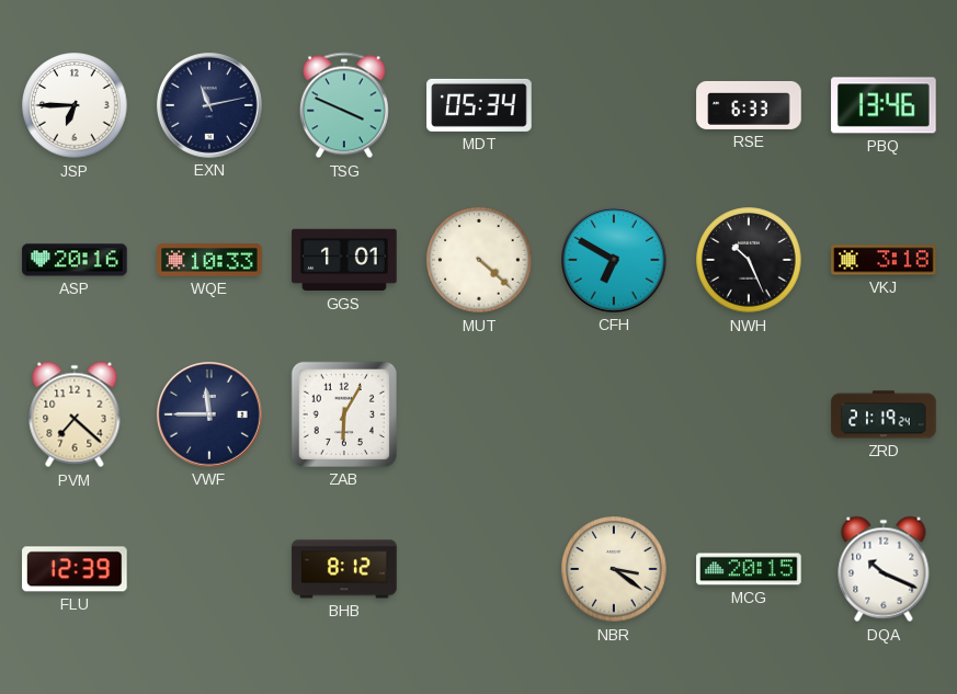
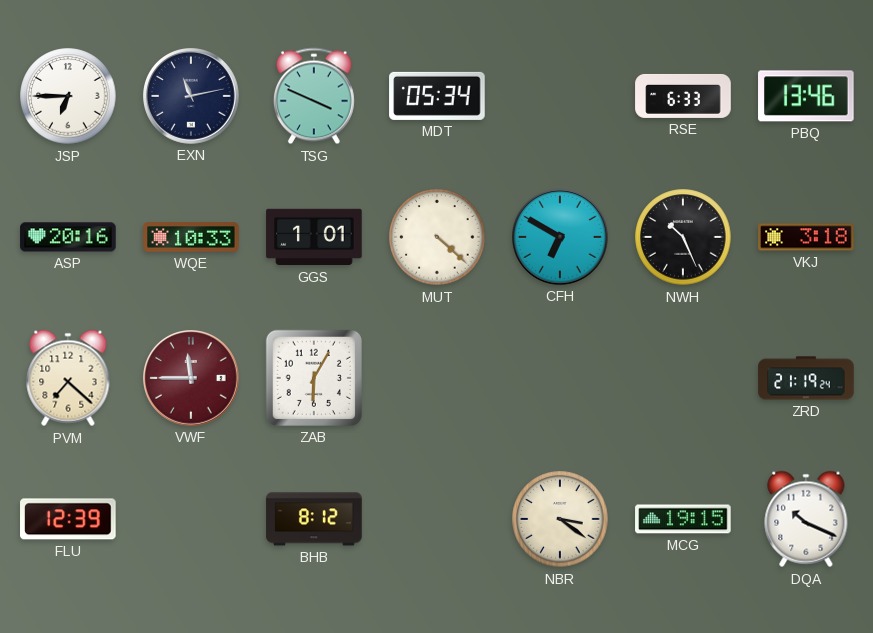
VWF dial: navy -> burgundy
MCG: 20:15 -> 19:15
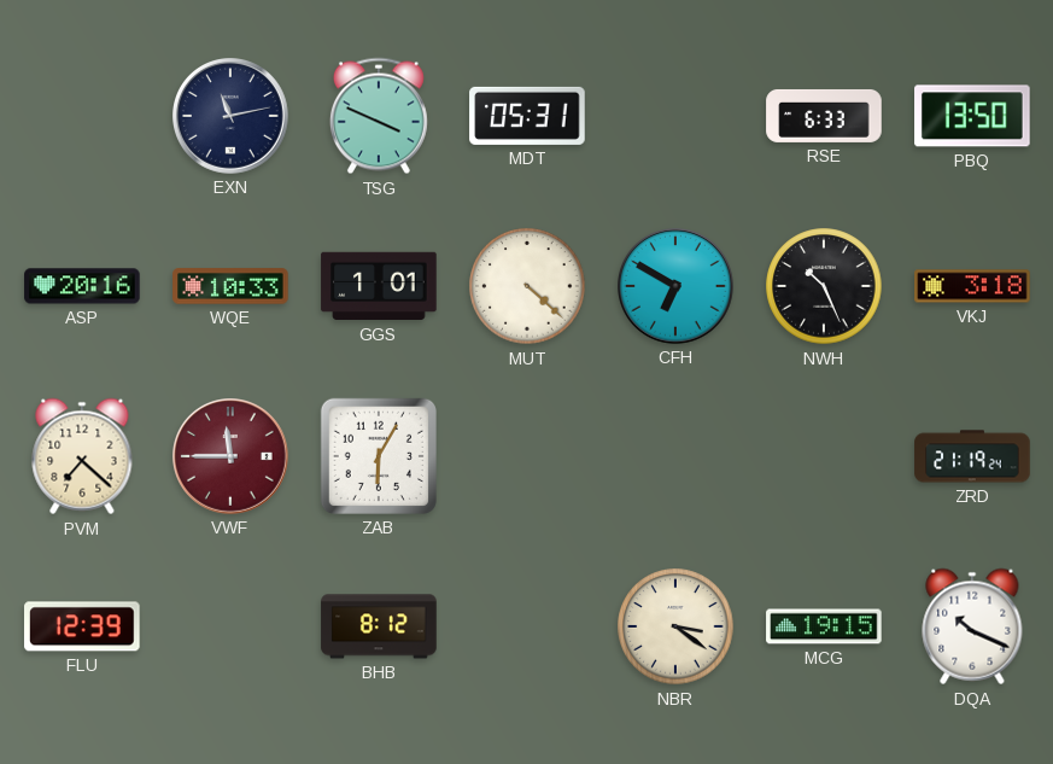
JSP: 6:45 -> none
MDT: 05:34 -> 05:31
PBQ: 13:46 -> 13:50
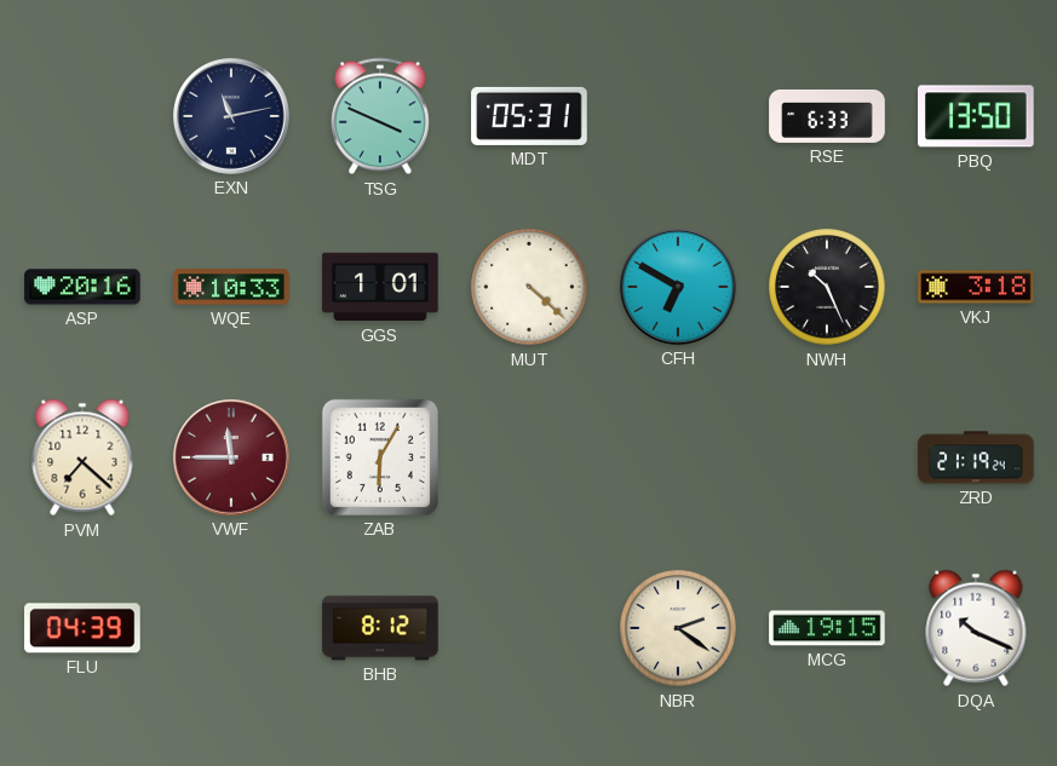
FLU: 12:39 -> 04:39
NBR: 3:21 -> 2:21
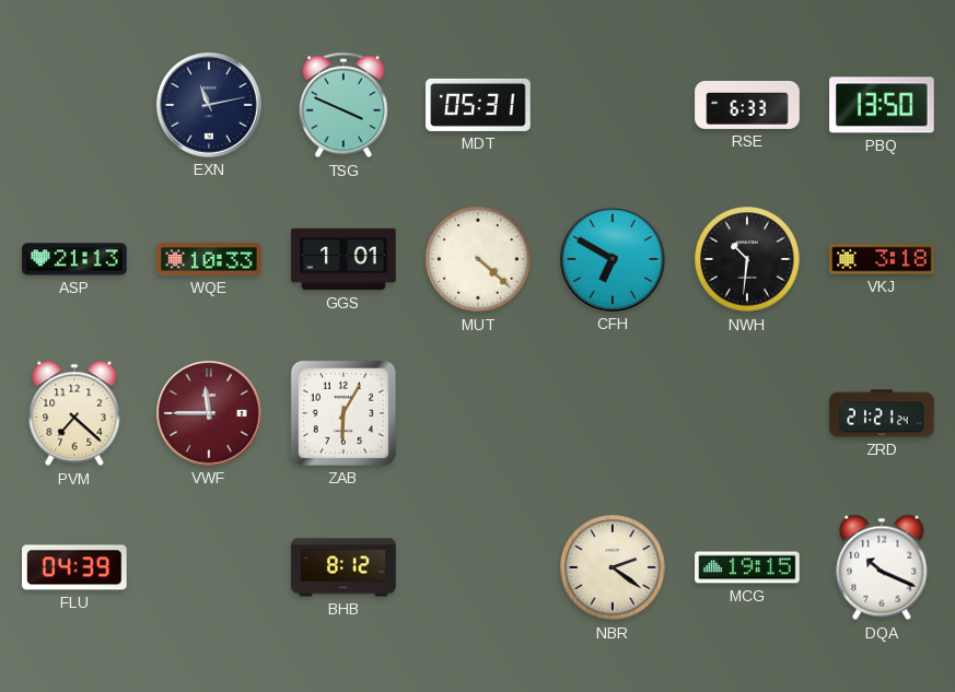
ASP: 20:16 -> 21:13
NWH: 10:26 -> 10:31
ZRD: 21:19 -> 21:21
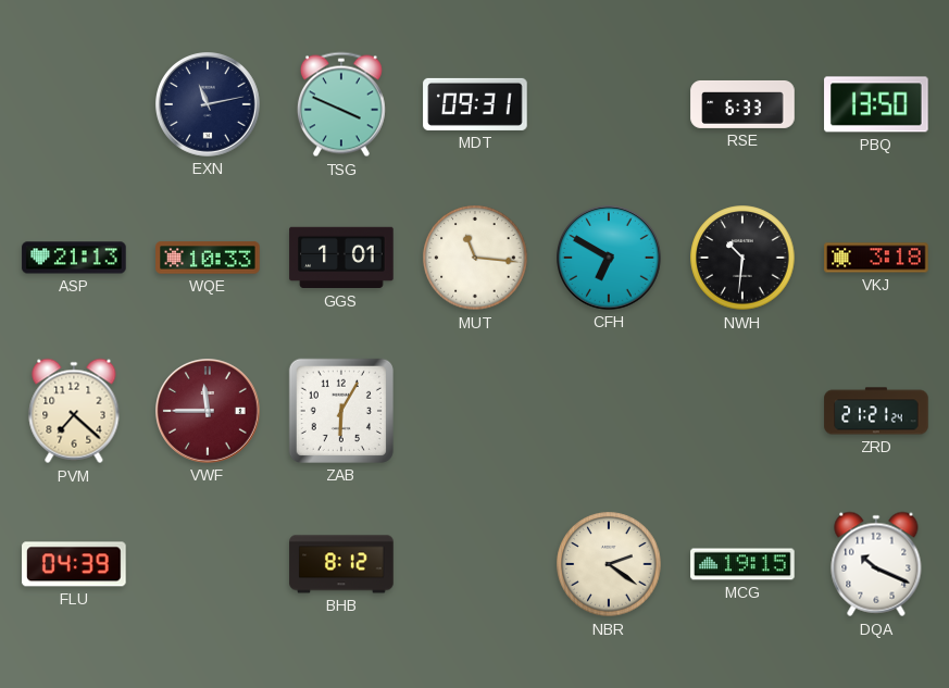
MDT: 05:31 -> 09:31
MUT: 4:22 -> 11:16
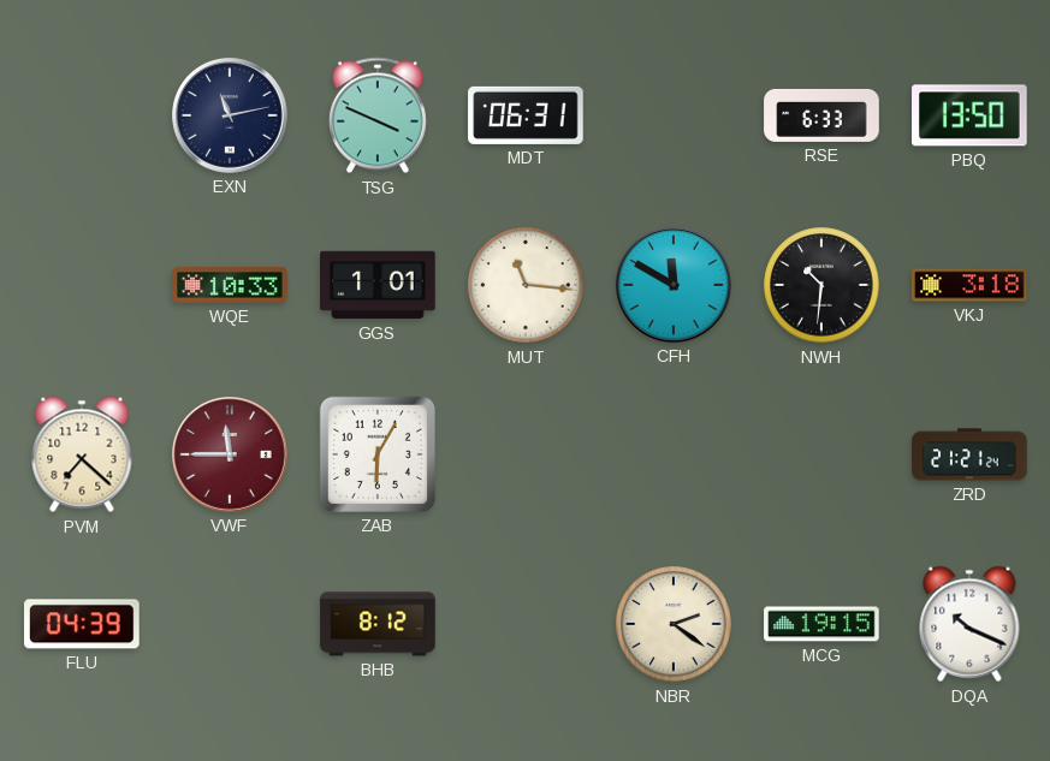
MDT: 09:31 -> 06:31
ASP: 21:13 -> none
CFH: 6:50 -> 11:50
